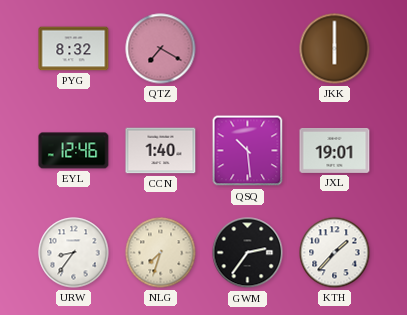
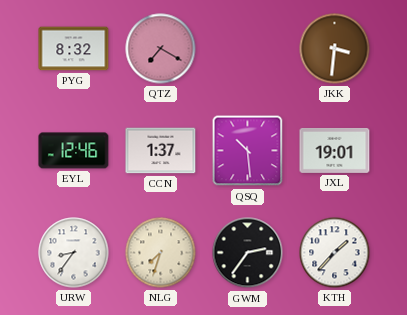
JKK: 6:00 -> 3:31
CCN: 1:40 -> 1:37
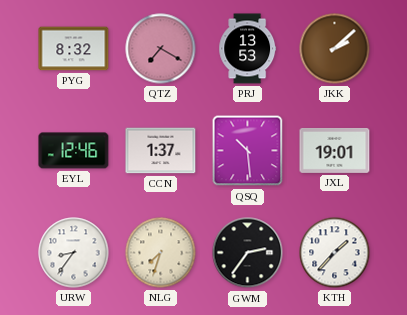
PRJ: none -> 13:53
JKK: 3:31 -> 2:08
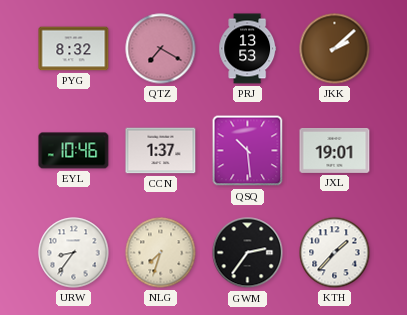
EYL: 12:46 -> 10:46
